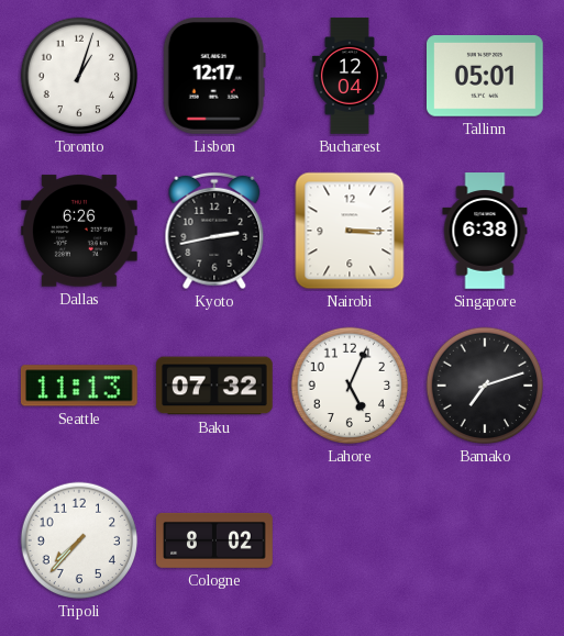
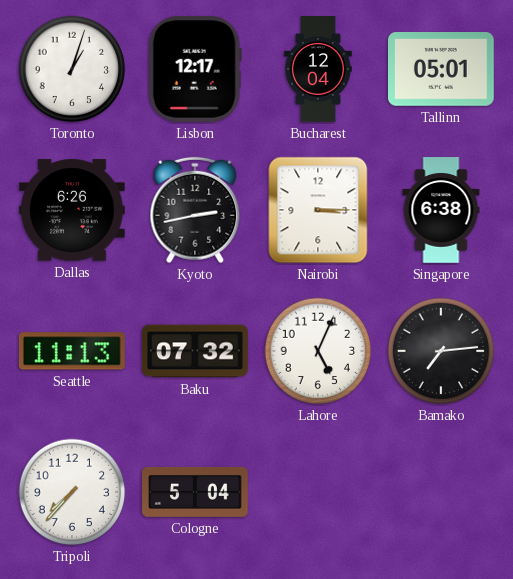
Bamako: 7:12 -> 7:14
Cologne: 8:02 -> 5:04
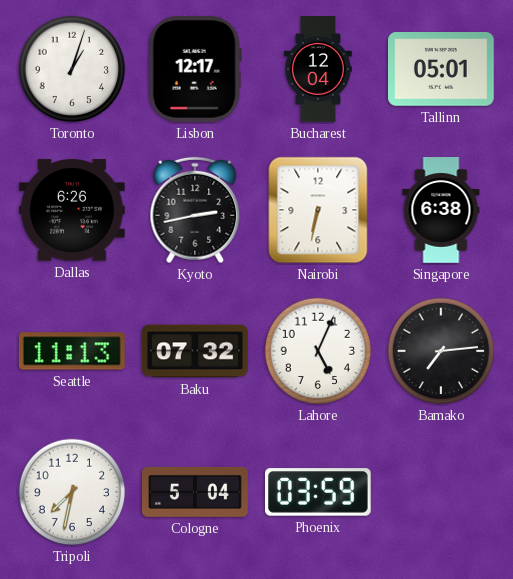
Nairobi: 3:15 -> 6:32
Tripoli: 7:37 -> 7:32
Phoenix: none -> 03:59
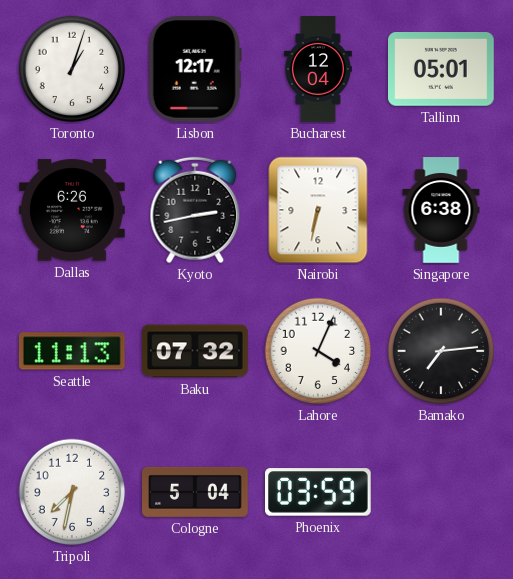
Lahore: 5:04 -> 4:04
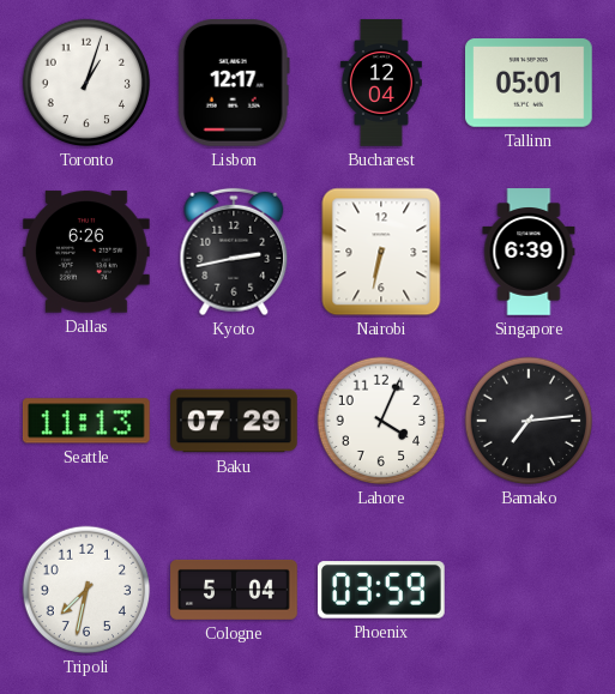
Singapore: 6:38 -> 6:39
Baku: 07:32 -> 07:29
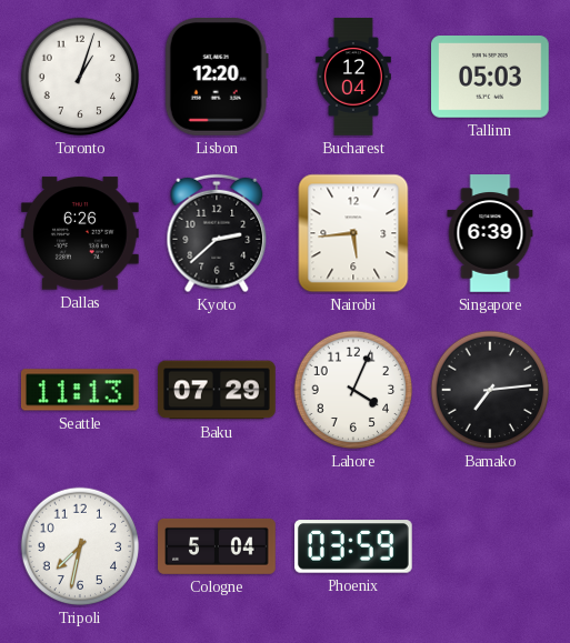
Lisbon: 12:17 -> 12:20
Tallinn: 05:01 -> 05:03
Kyoto: 2:43 -> 2:38
Nairobi: 6:32 -> 5:44
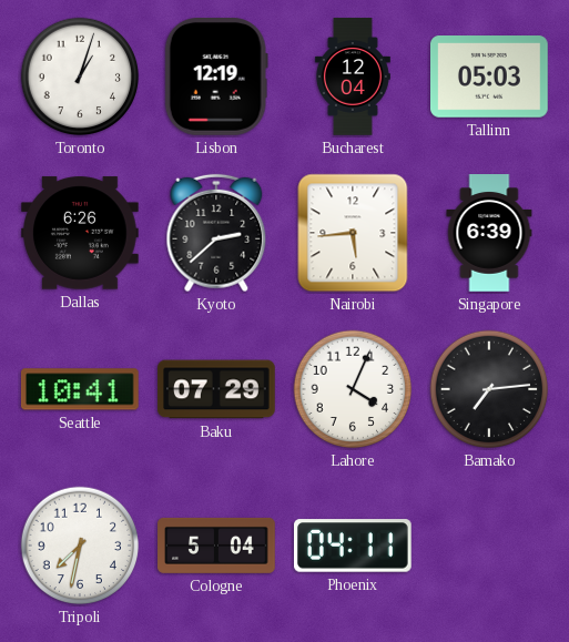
Lisbon: 12:20 -> 12:19
Seattle: 11:13 -> 10:41
Phoenix: 03:59 -> 04:11
